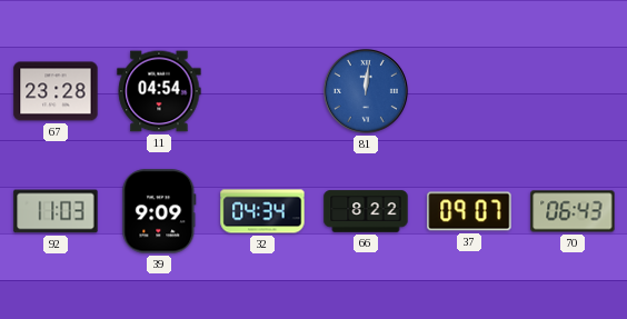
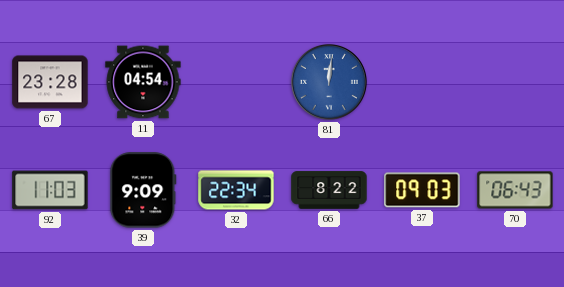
32: 04:34 -> 22:34
37: 09:07 -> 09:03
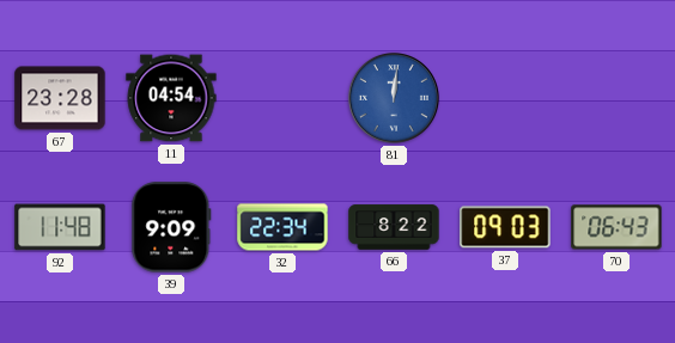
92: 11:03 -> 11:48
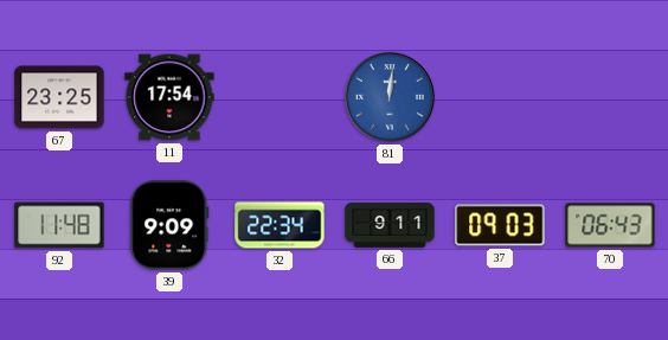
67: 23:28 -> 23:25
11: 04:54 -> 17:54
66: 8:22 -> 9:11
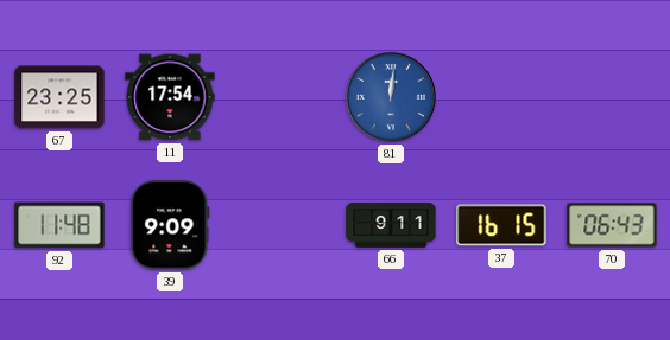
32: 22:34 -> none
37: 09:03 -> 16:15
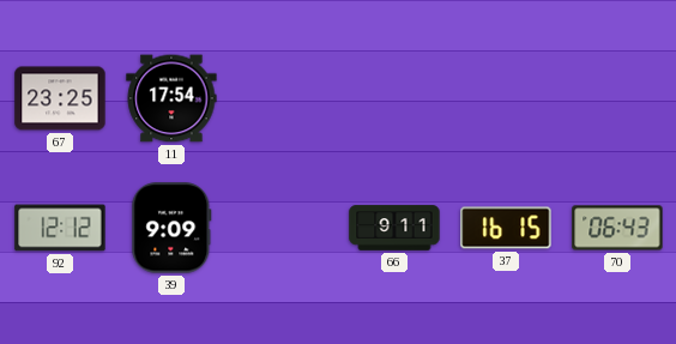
81: 12:01 -> none
92: 11:48 -> 12:12
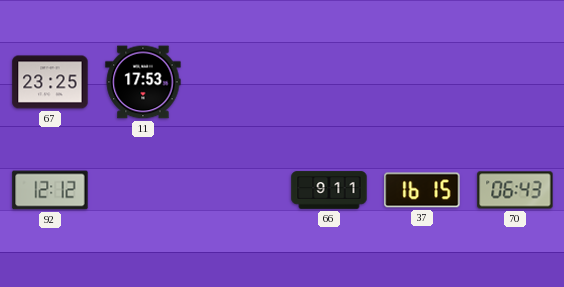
11: 17:54 -> 17:53
39: 9:09 -> none
